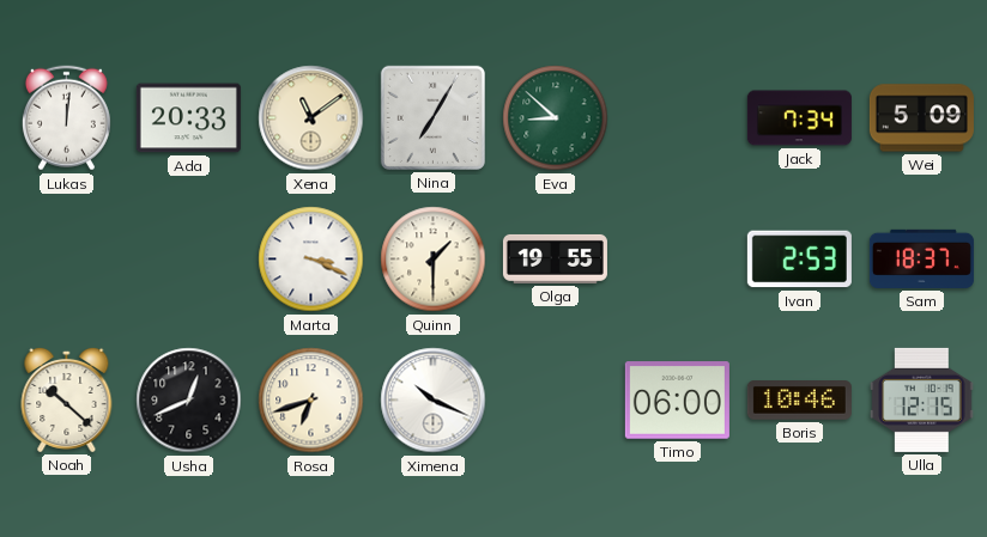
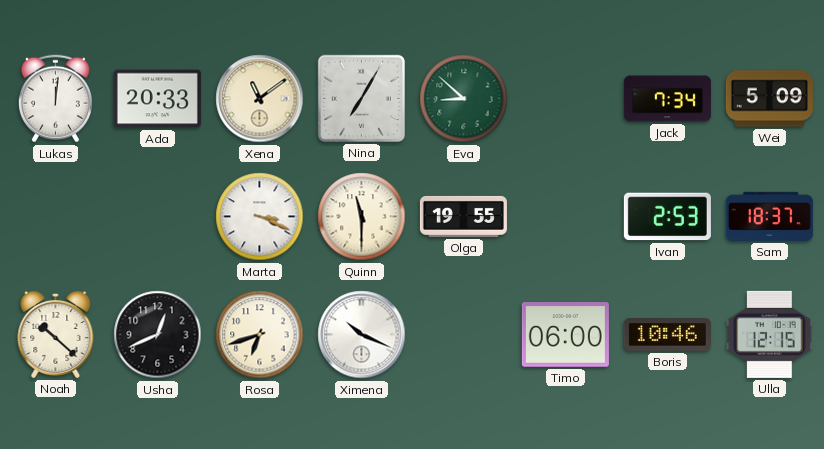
Quinn: 1:30 -> 11:30
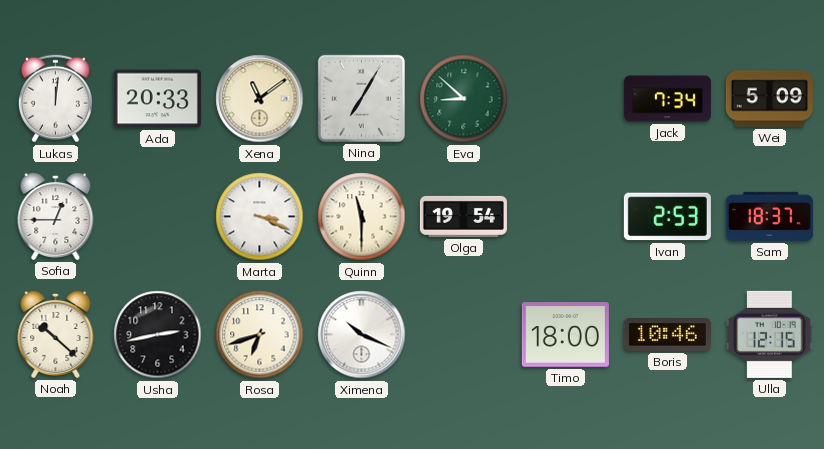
Sofia: none -> 12:45
Olga: 19:55 -> 19:54
Usha: 12:41 -> 2:43
Timo: 06:00 -> 18:00
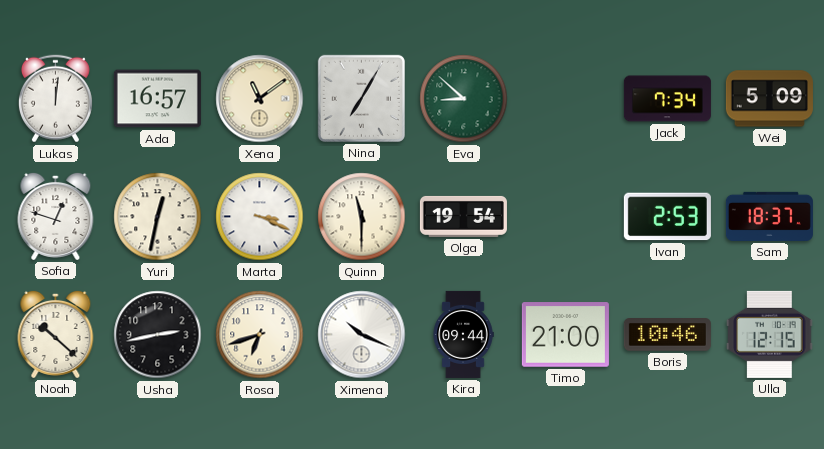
Ada: 20:33 -> 16:57
Sofia: 12:45 -> 12:48
Yuri: none -> 12:32
Kira: none -> 09:44
Timo: 18:00 -> 21:00
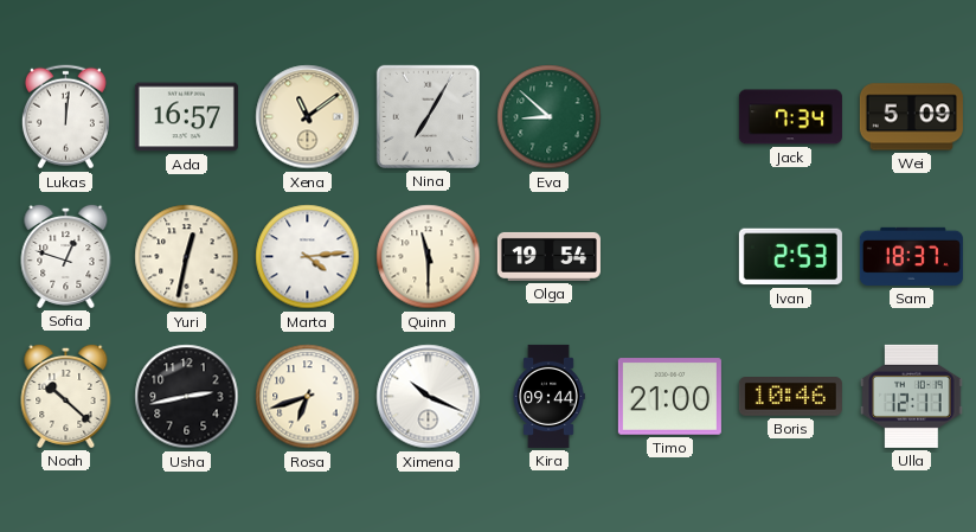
Marta: 3:19 -> 4:14
Ulla: 12:15 -> 12:11
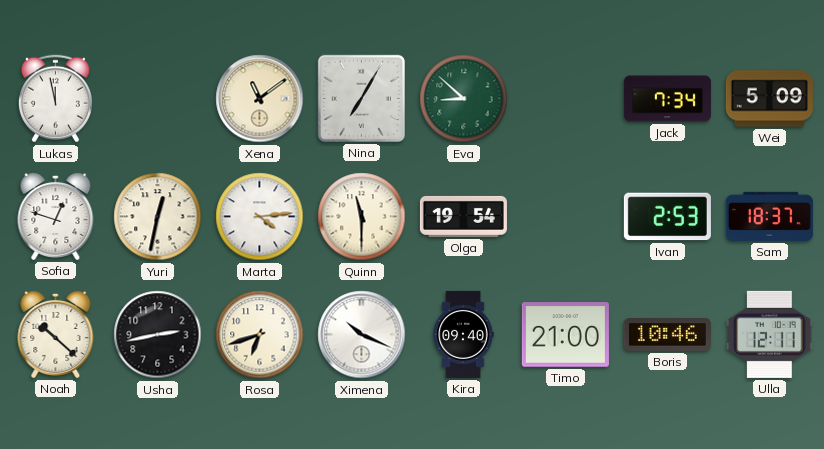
Lukas: 12:01 -> 11:58
Ada: 16:57 -> none
Kira: 09:44 -> 09:40
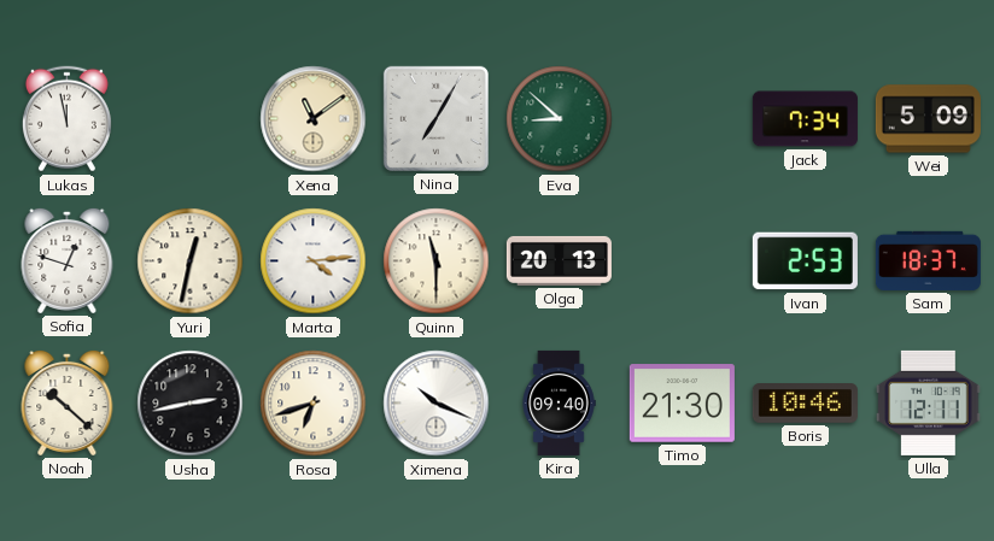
Olga: 19:54 -> 20:13
Timo: 21:00 -> 21:30
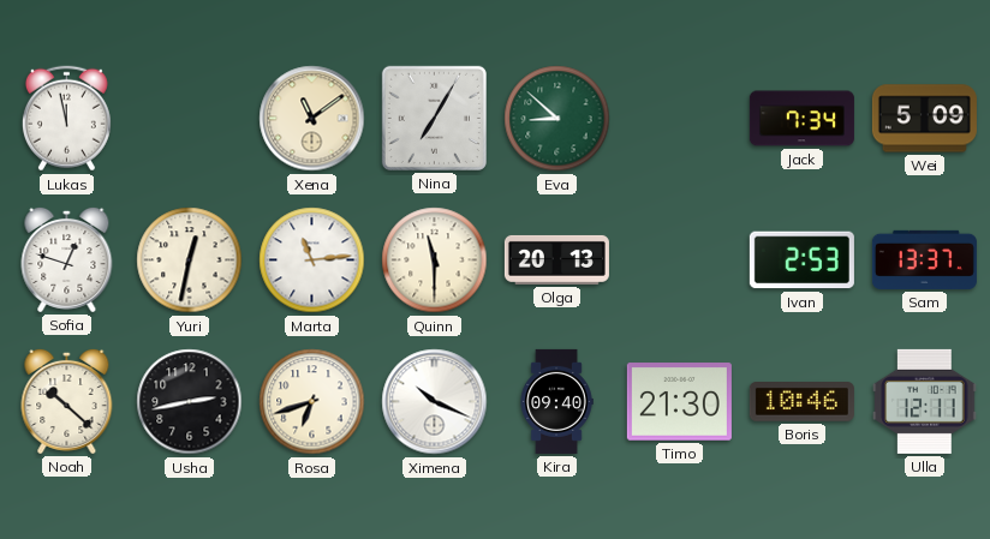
Marta: 4:14 -> 11:14
Sam: 18:37 -> 13:37
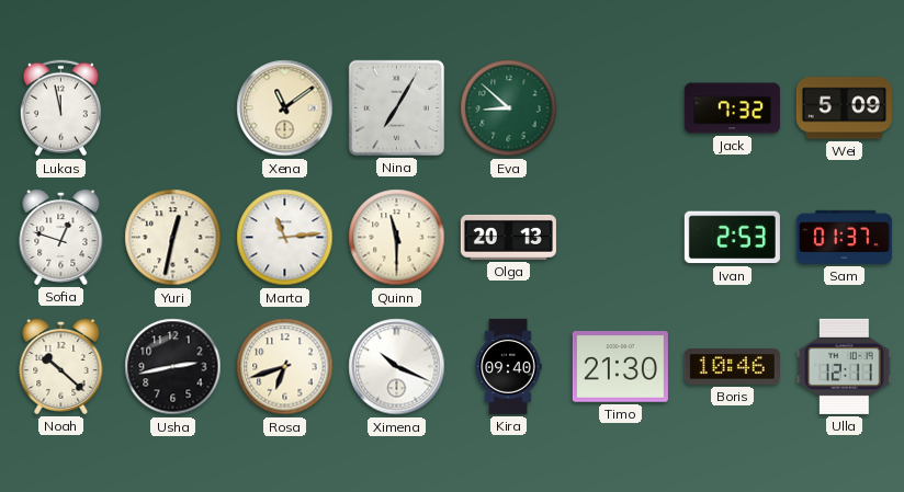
Jack: 7:34 -> 7:32
Sam: 13:37 -> 01:37
